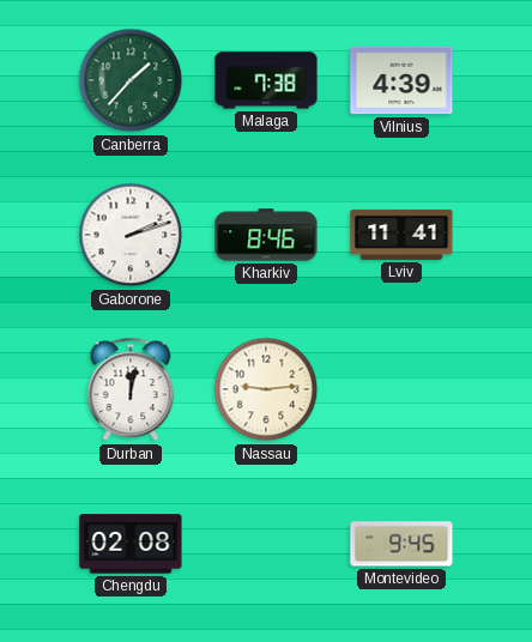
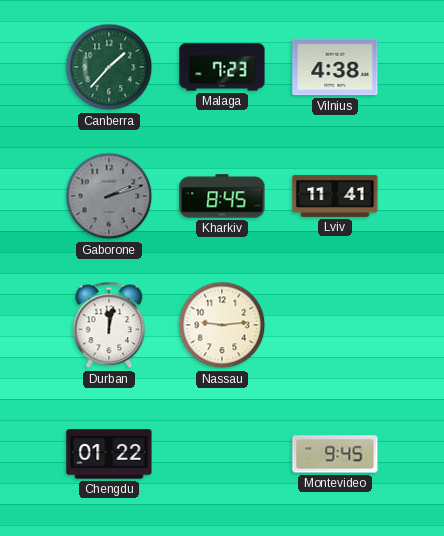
Malaga: 7:38 -> 7:23
Vilnius: 4:39 -> 4:38
Gaborone dial: white -> grey
Kharkiv: 8:46 -> 8:45
Chengdu: 02:08 -> 01:22
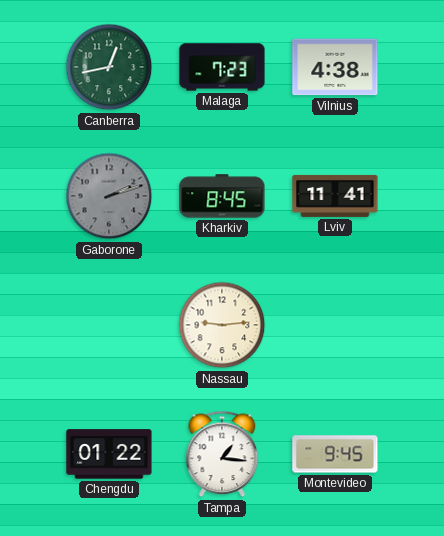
Canberra: 1:37 -> 12:43
Durban: 12:02 -> none
Tampa: none -> 1:16
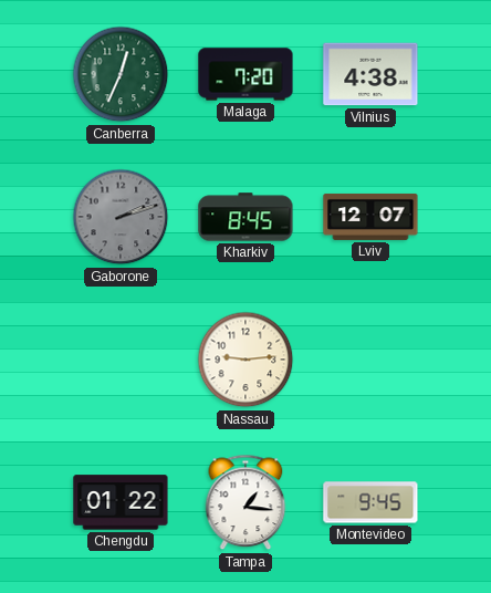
Canberra: 12:43 -> 12:34
Malaga: 7:23 -> 7:20
Lviv: 11:41 -> 12:07
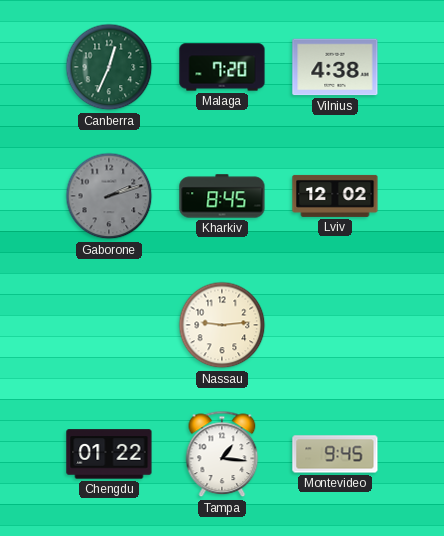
Lviv: 12:07 -> 12:02
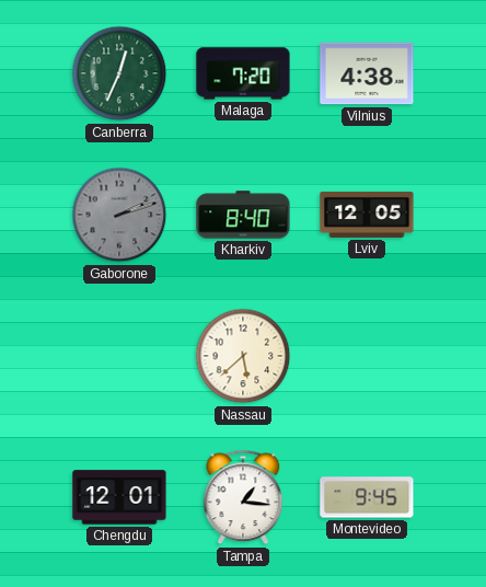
Kharkiv: 8:45 -> 8:40
Lviv: 12:02 -> 12:05
Nassau: 9:14 -> 5:38
Chengdu: 01:22 -> 12:01
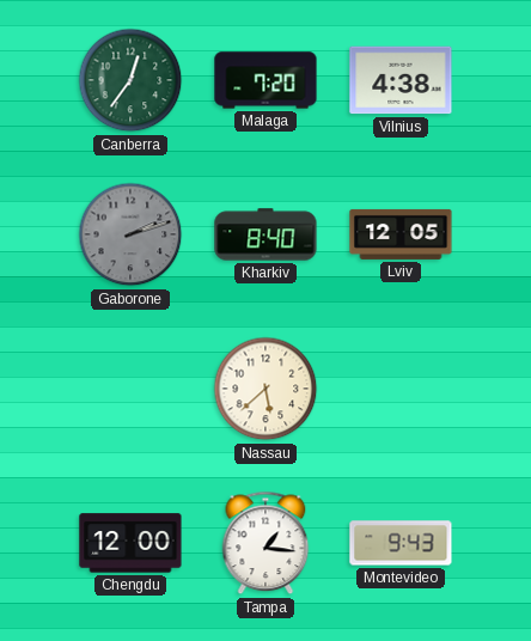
Canberra: 12:34 -> 12:36
Chengdu: 12:01 -> 12:00
Montevideo: 9:45 -> 9:43
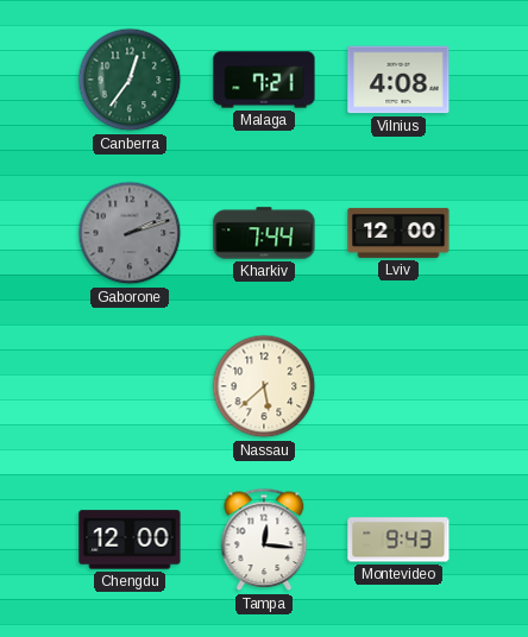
Malaga: 7:20 -> 7:21
Vilnius: 4:38 -> 4:08
Kharkiv: 8:40 -> 7:44
Lviv: 12:05 -> 12:00
Tampa: 1:16 -> 12:16
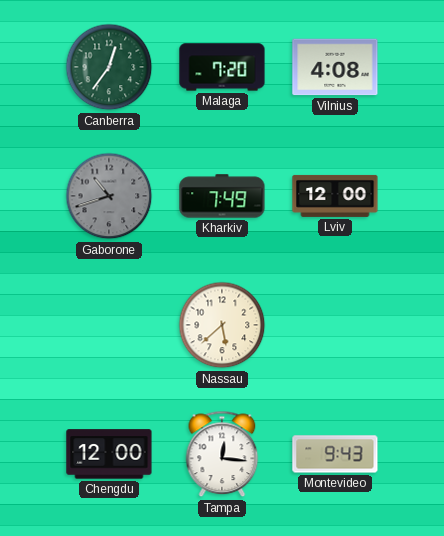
Malaga: 7:21 -> 7:20
Gaborone: 2:12 -> 10:42
Kharkiv: 7:44 -> 7:49
